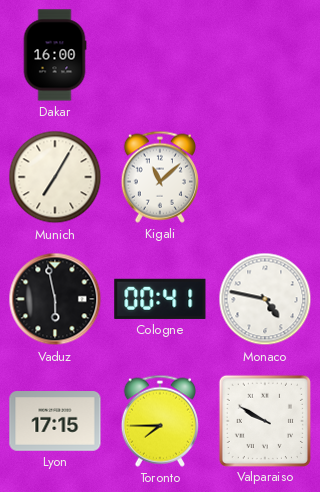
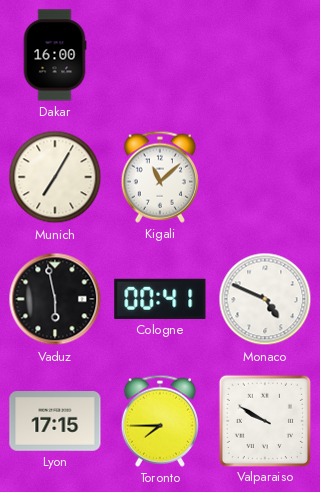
Monaco: 4:47 -> 4:49
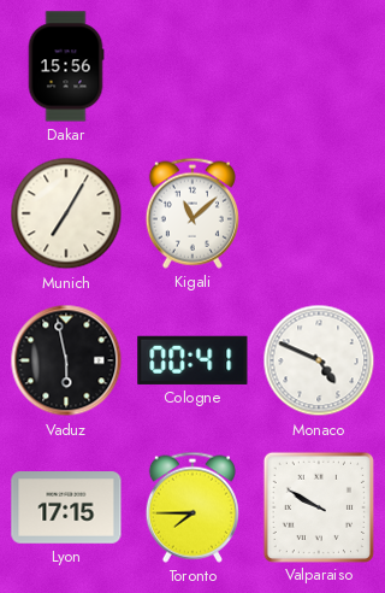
Dakar: 16:00 -> 15:56
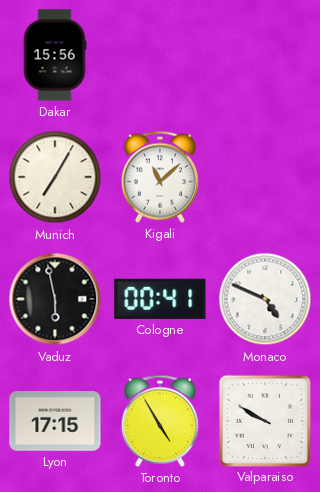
Toronto: 7:45 -> 4:55
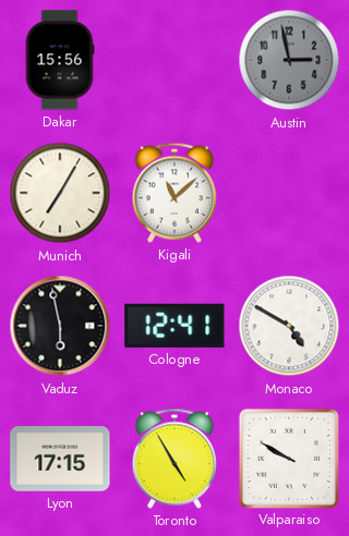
Austin: none -> 2:58
Cologne: 00:41 -> 12:41
Monaco: 4:49 -> 4:50
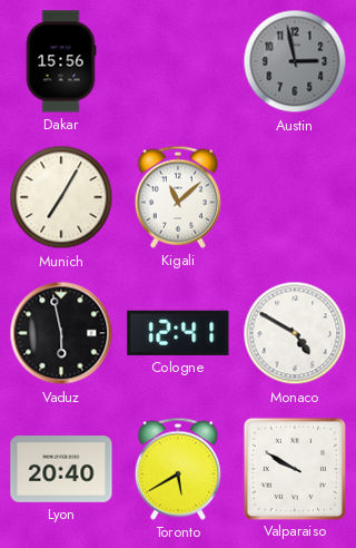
Lyon: 17:15 -> 20:40
Toronto: 4:55 -> 5:40
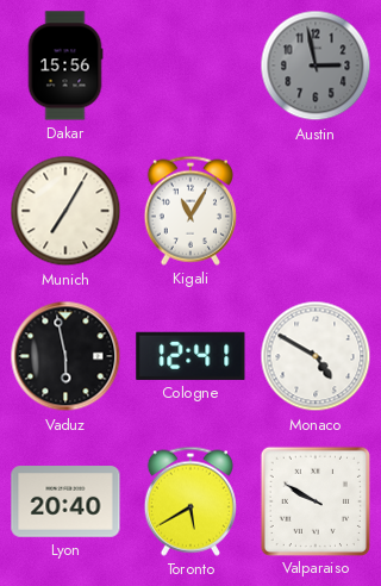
Kigali: 11:08 -> 11:05
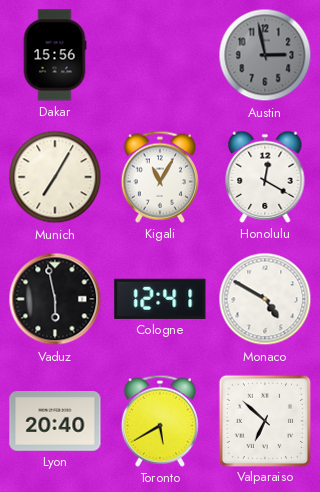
Honolulu: none -> 12:20
Valparaiso: 9:50 -> 6:52
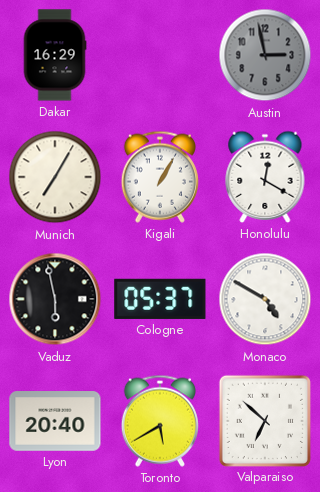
Dakar: 15:56 -> 16:29
Kigali: 11:05 -> 1:05
Cologne: 12:41 -> 05:37
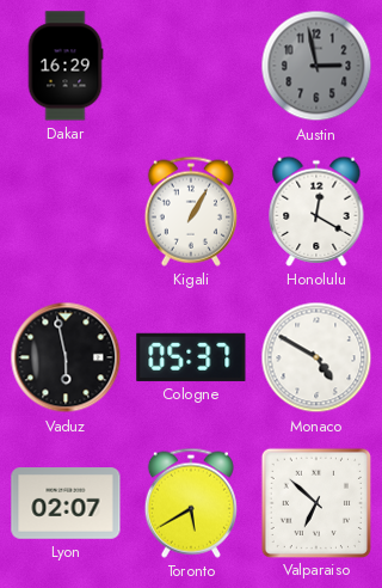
Munich: 7:05 -> none
Lyon: 20:40 -> 02:07
